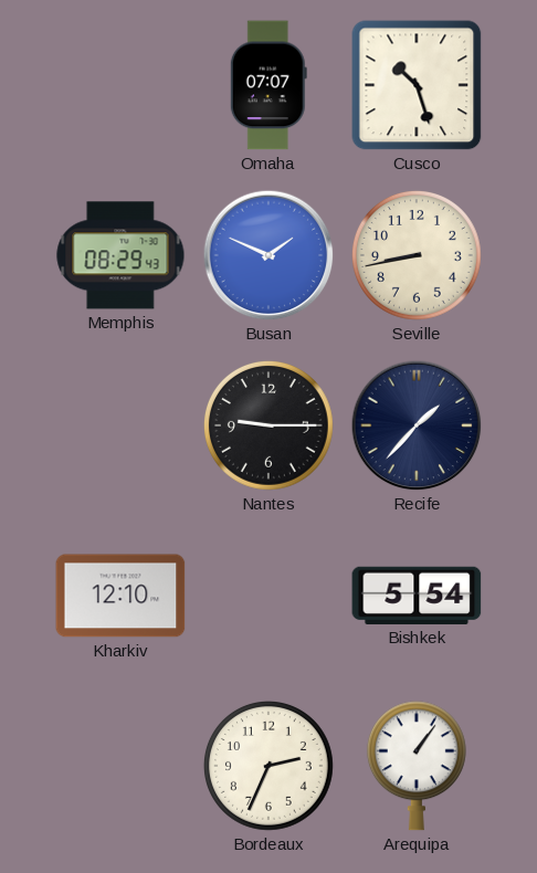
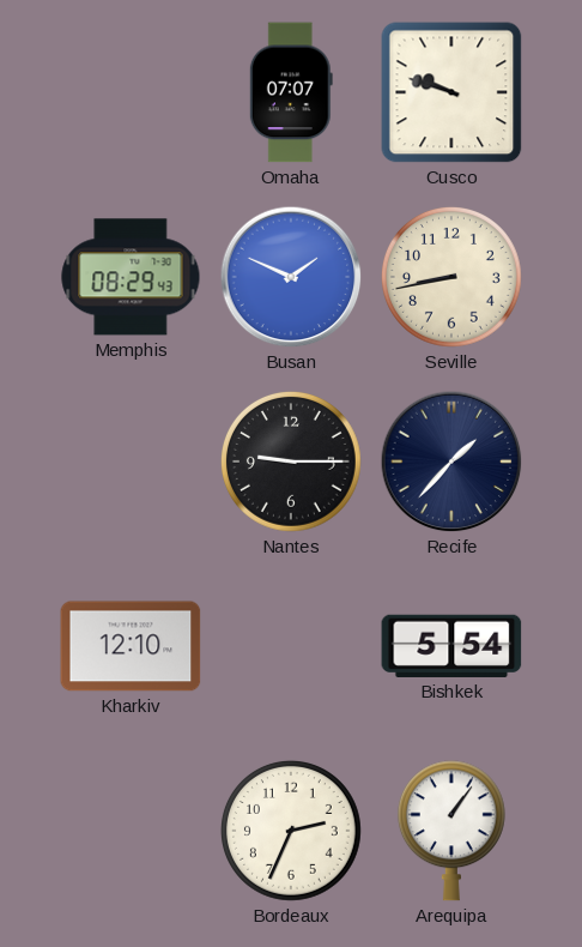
Cusco: 10:27 -> 9:48
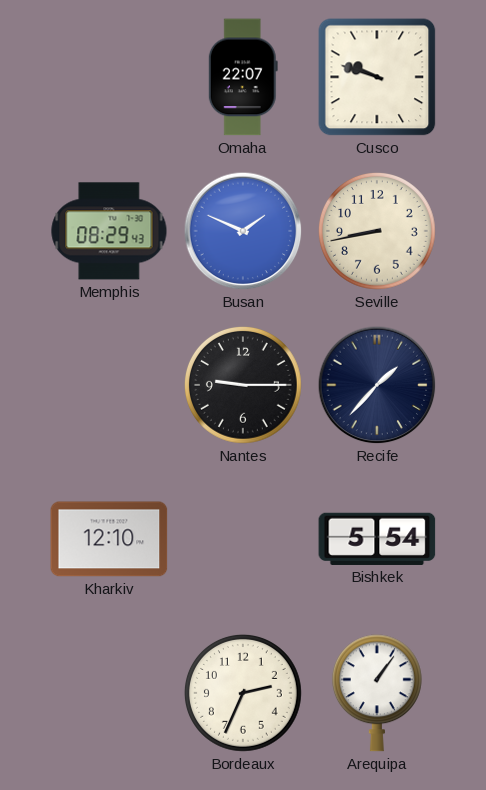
Omaha: 07:07 -> 22:07
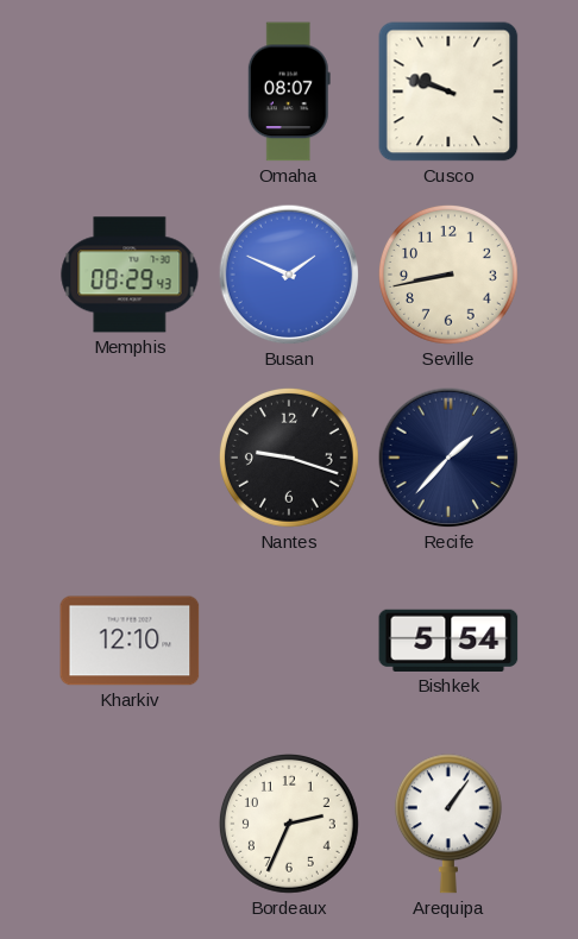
Omaha: 22:07 -> 08:07
Nantes: 9:15 -> 9:18
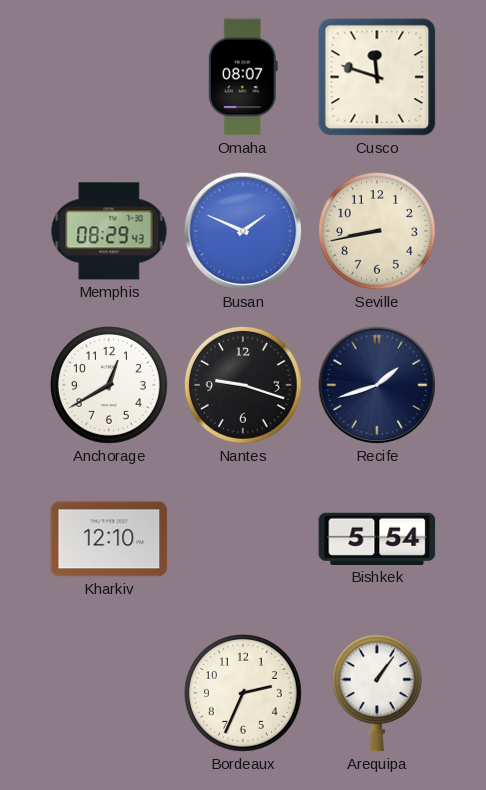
Cusco: 9:48 -> 11:48
Anchorage: none -> 12:40
Recife: 1:37 -> 1:42
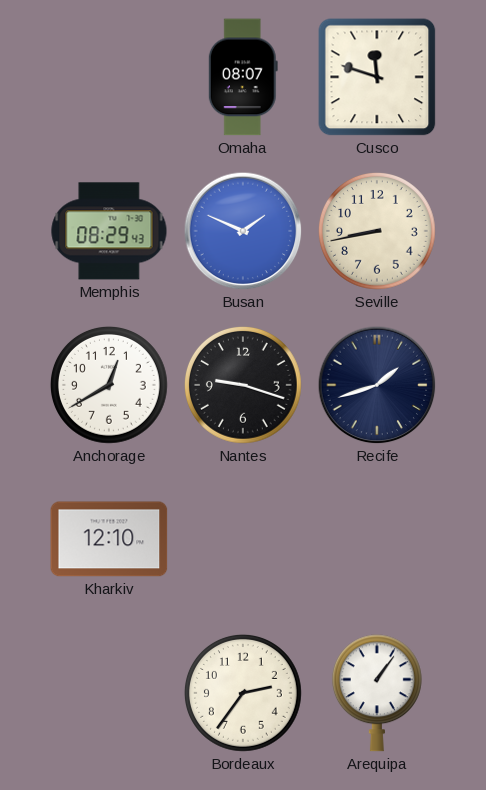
Bishkek: 5:54 -> none
Bordeaux: 2:34 -> 2:36
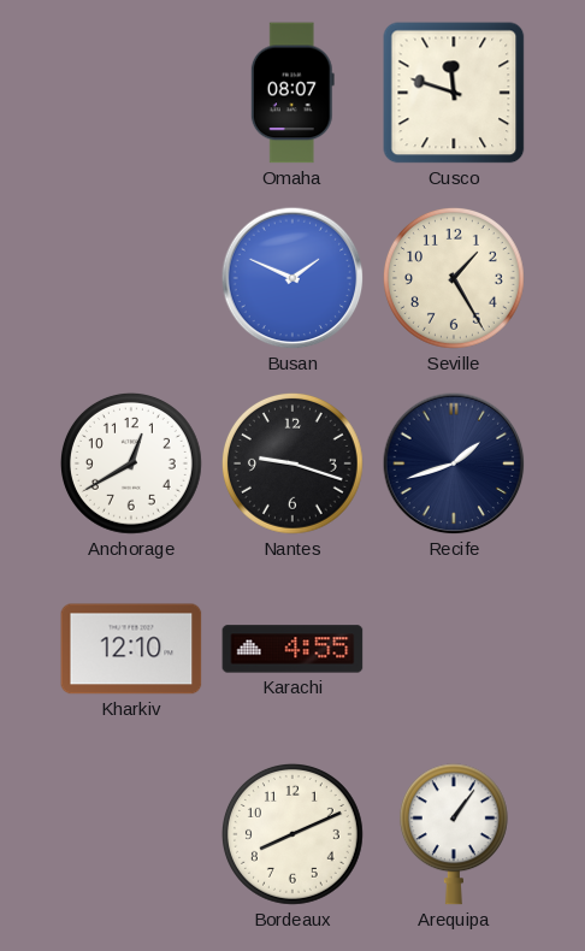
Memphis: 08:29 -> none
Seville: 8:43 -> 1:25
Karachi: none -> 4:55
Bordeaux: 2:36 -> 8:11
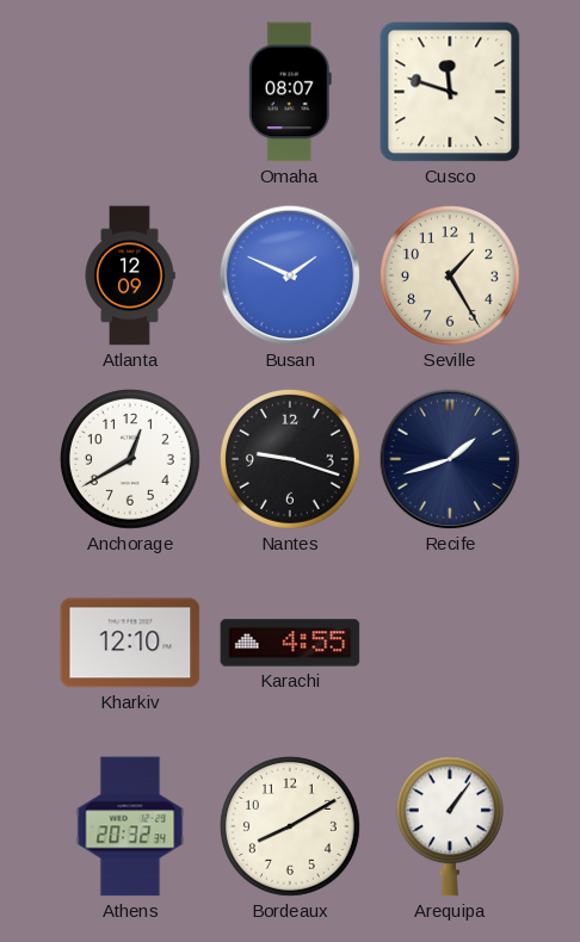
Atlanta: none -> 12:09
Athens: none -> 20:32
Bordeaux: 8:11 -> 8:10
